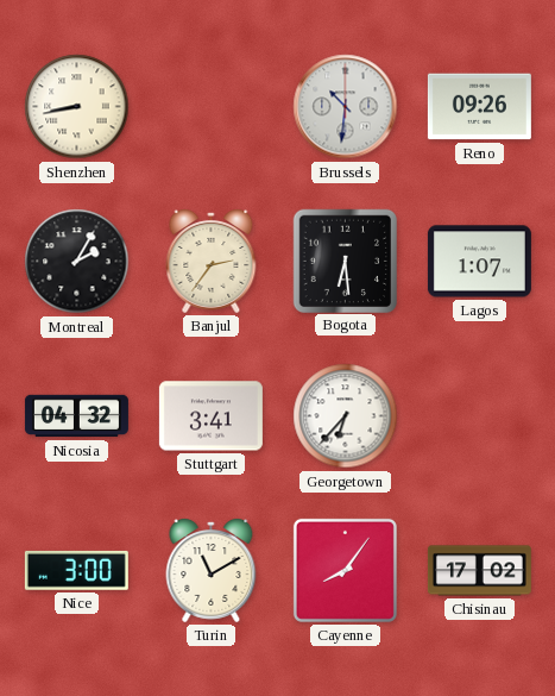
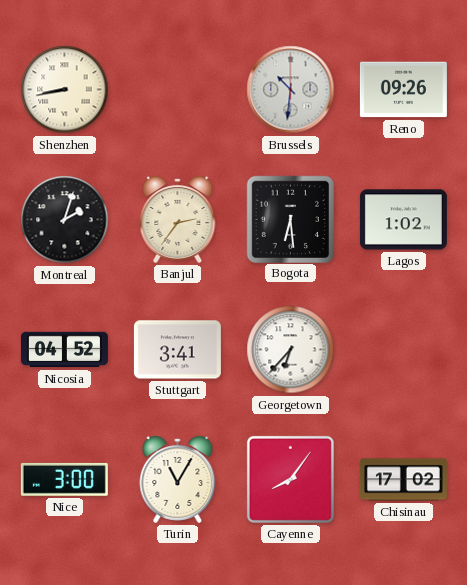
Montreal: 2:05 -> 2:03
Lagos: 1:07 -> 1:02
Nicosia: 04:32 -> 04:52
Turin: 11:10 -> 11:05
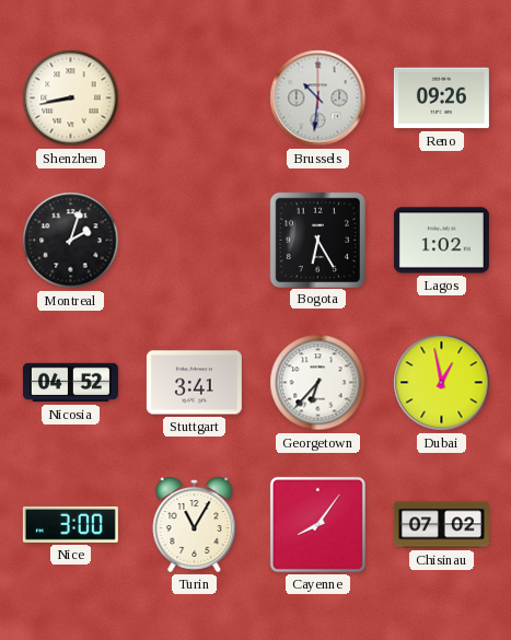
Banjul: 2:36 -> none
Bogota: 6:29 -> 6:25
Dubai: none -> 12:58
Chisinau: 17:02 -> 07:02
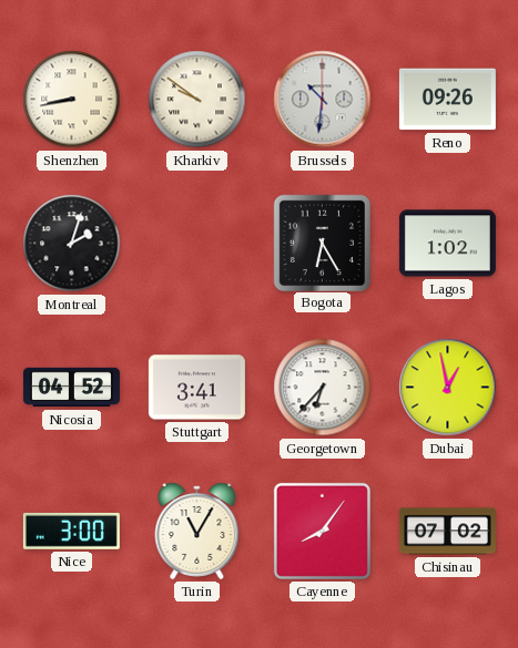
Kharkiv: none -> 9:51
